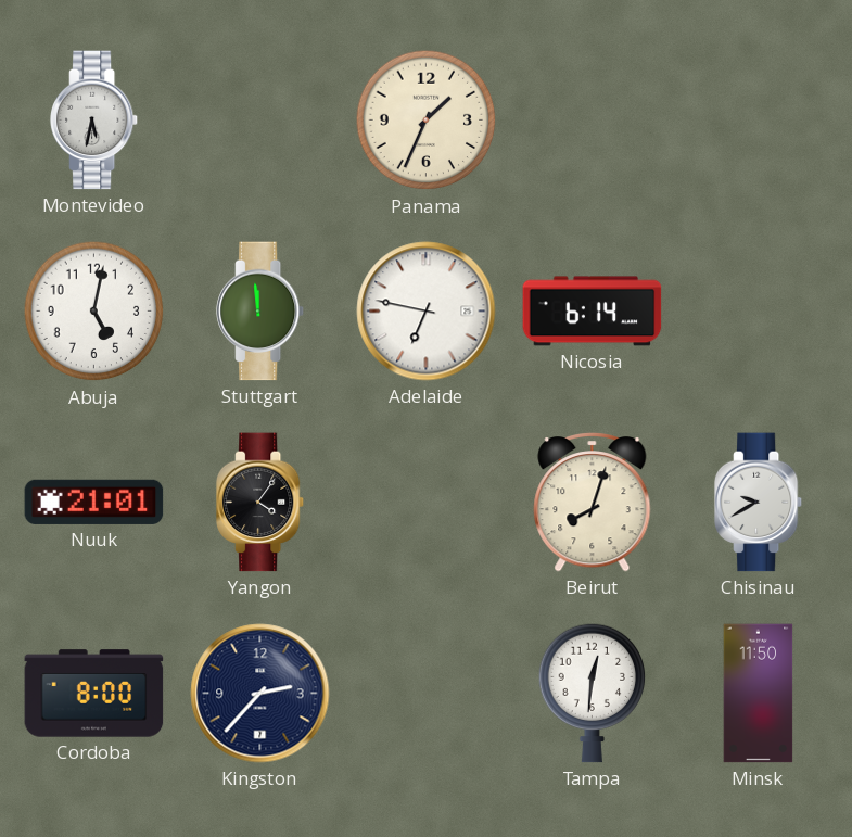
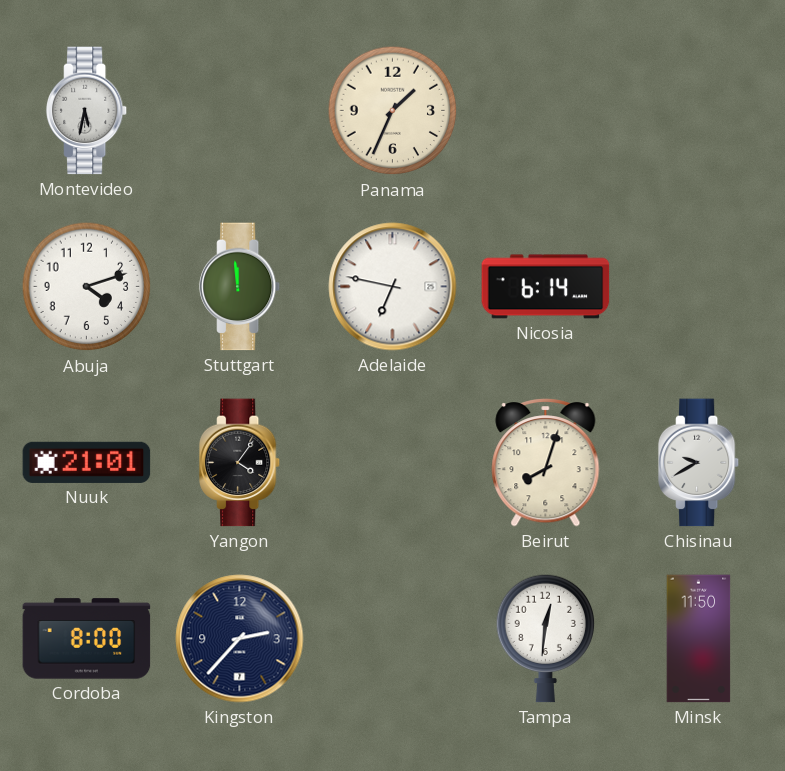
Abuja: 5:02 -> 4:12
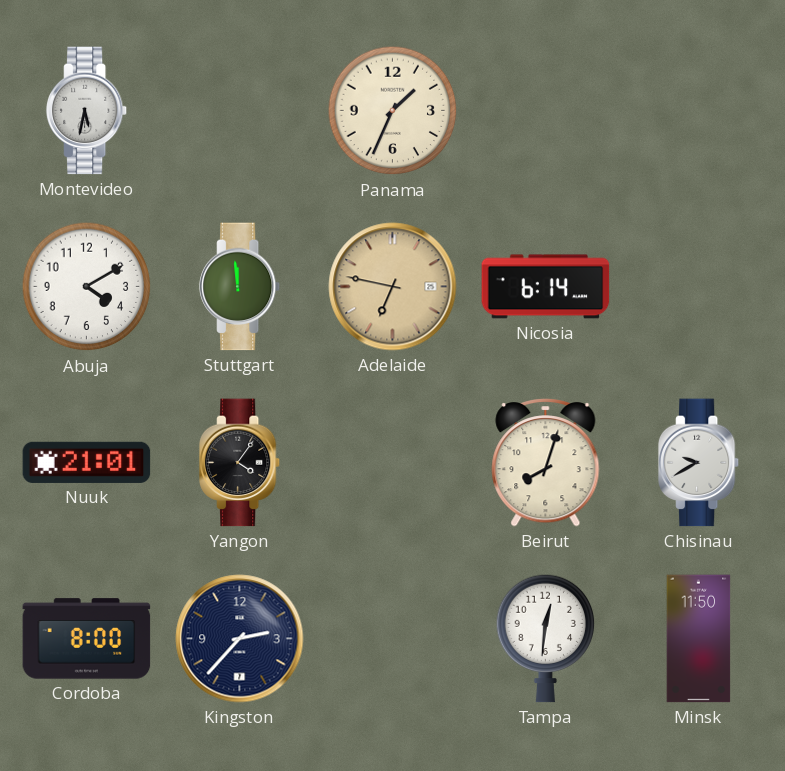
Abuja: 4:12 -> 4:10
Adelaide dial: white -> champagne
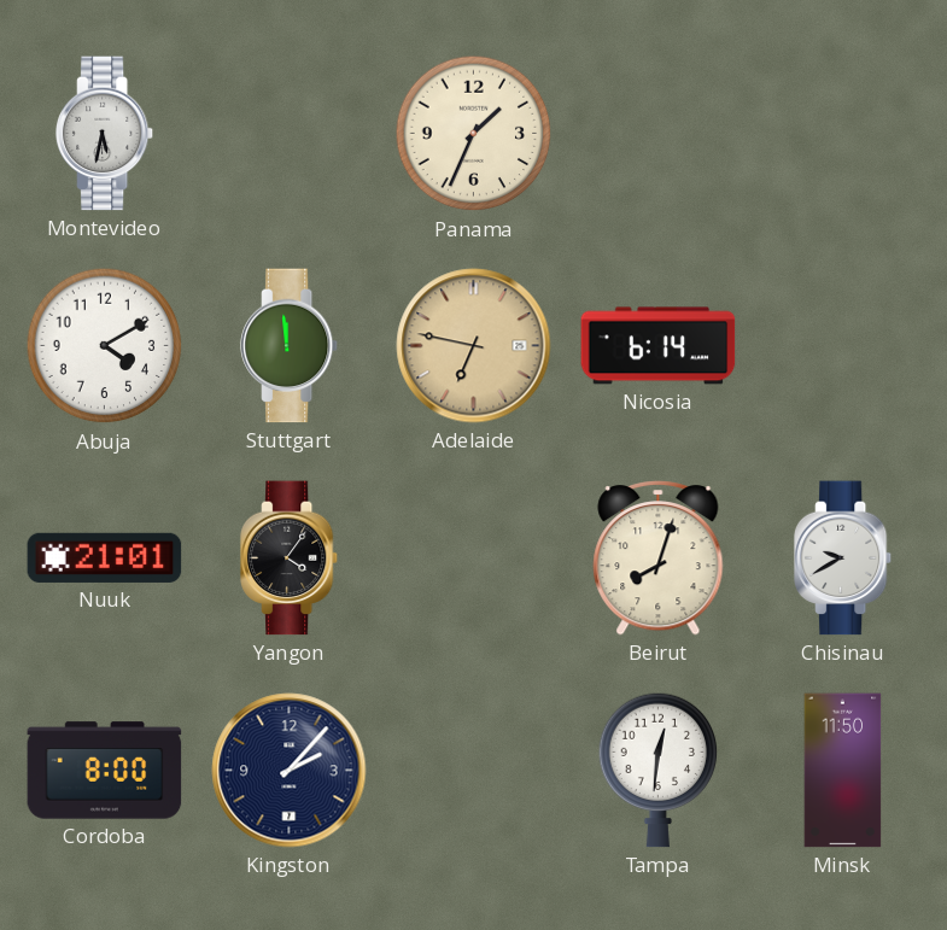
Kingston: 2:37 -> 2:07
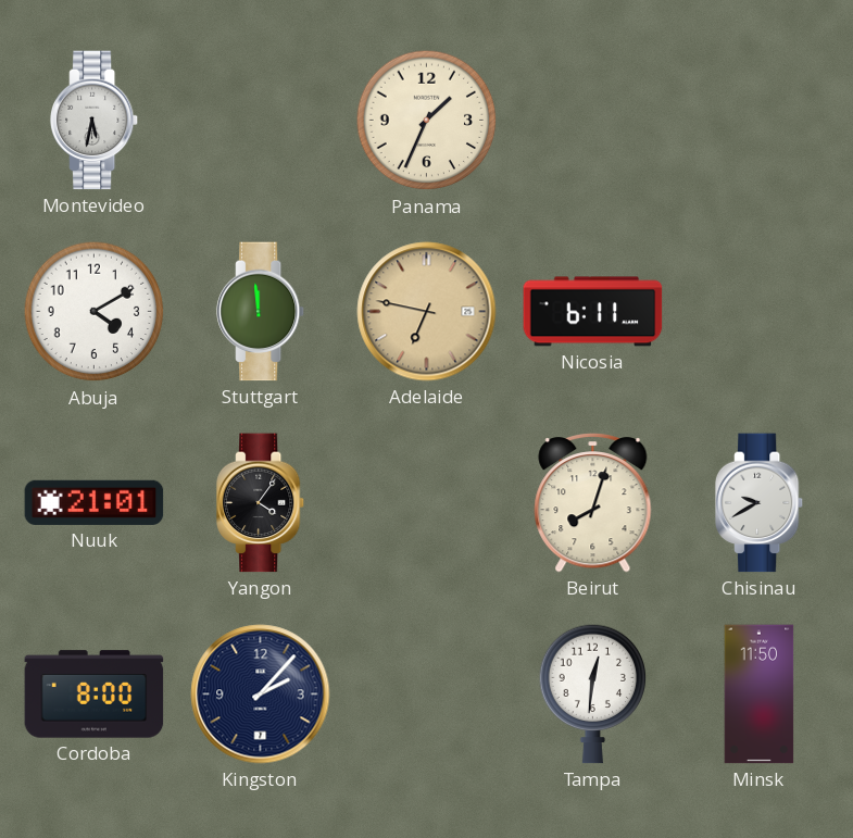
Nicosia: 6:14 -> 6:11
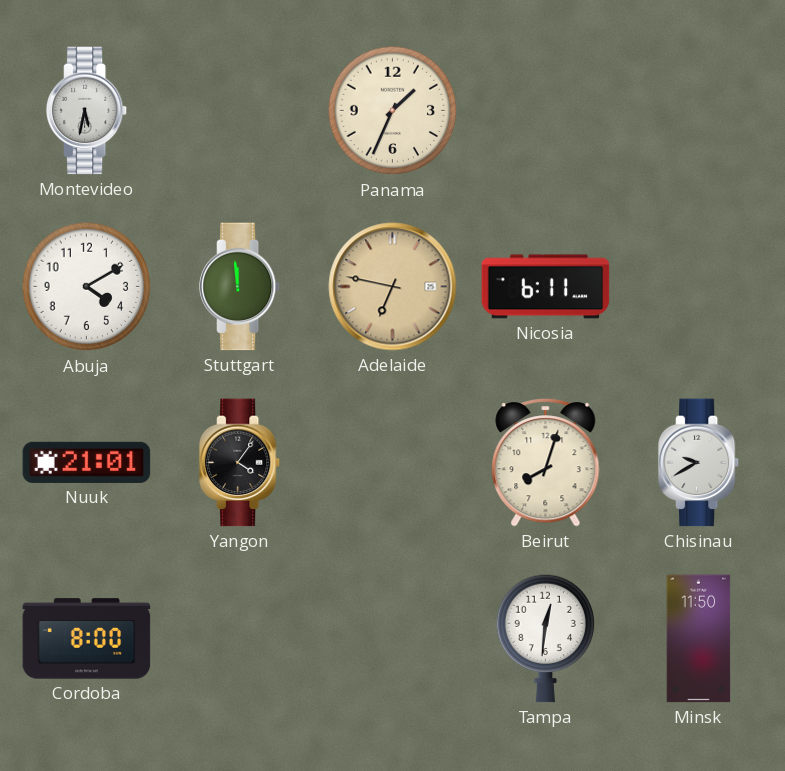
Kingston: 2:07 -> none
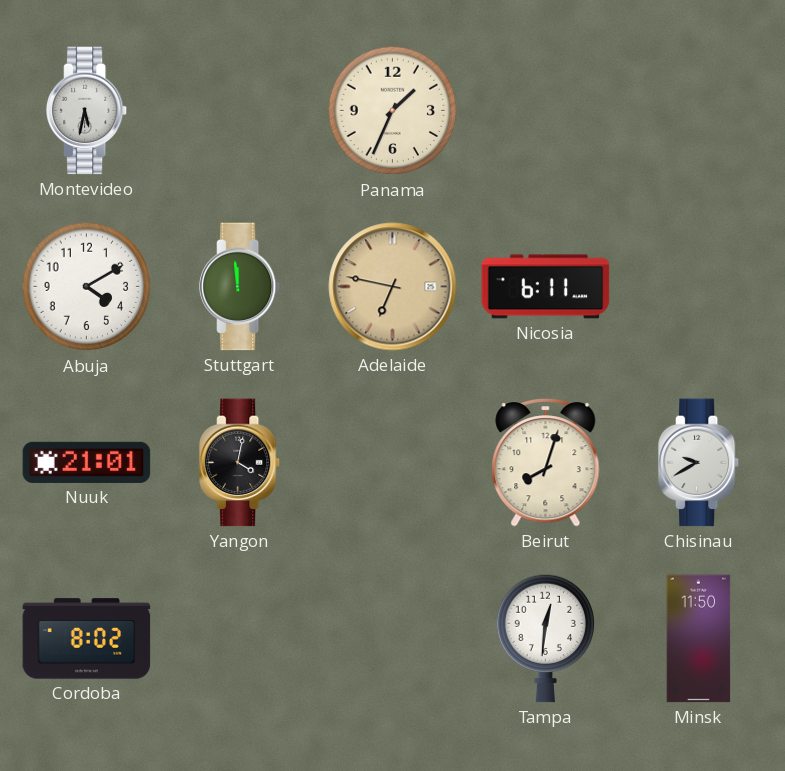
Yangon: 4:06 -> 4:02
Cordoba: 8:00 -> 8:02
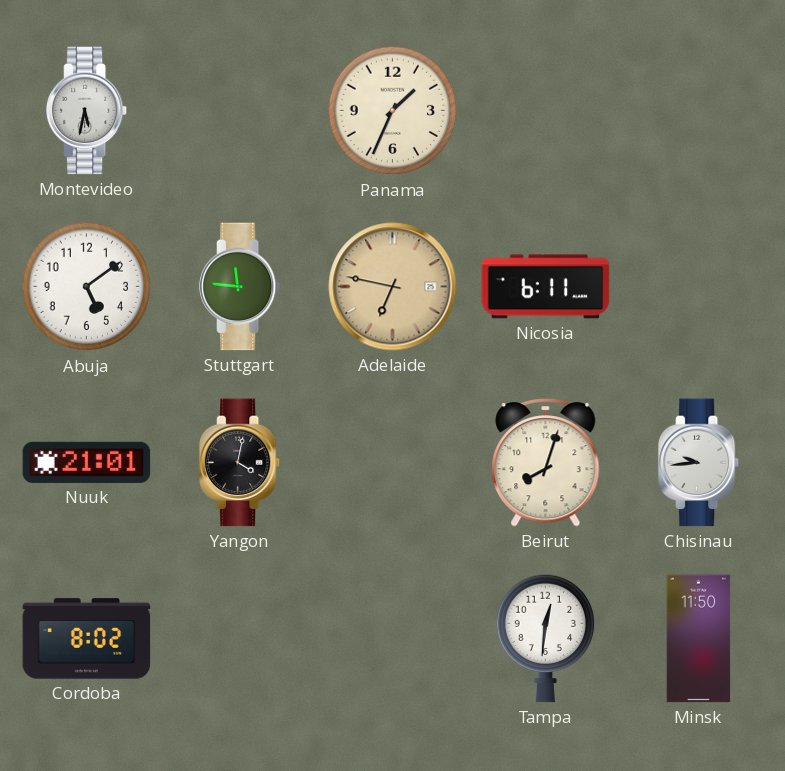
Abuja: 4:10 -> 5:09
Stuttgart: 11:59 -> 11:46
Chisinau: 9:40 -> 9:44
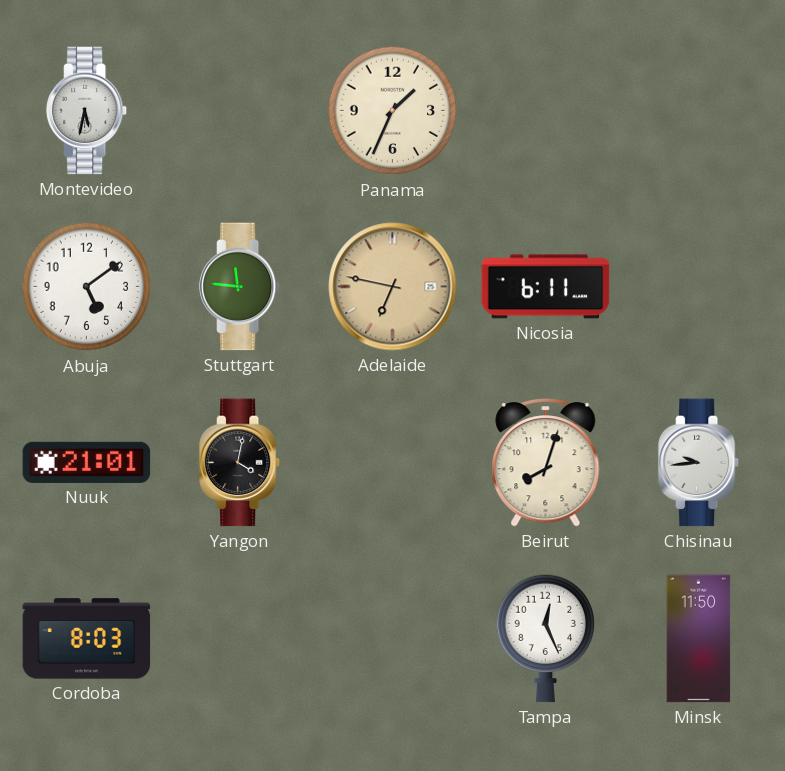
Cordoba: 8:02 -> 8:03
Tampa: 12:31 -> 12:26
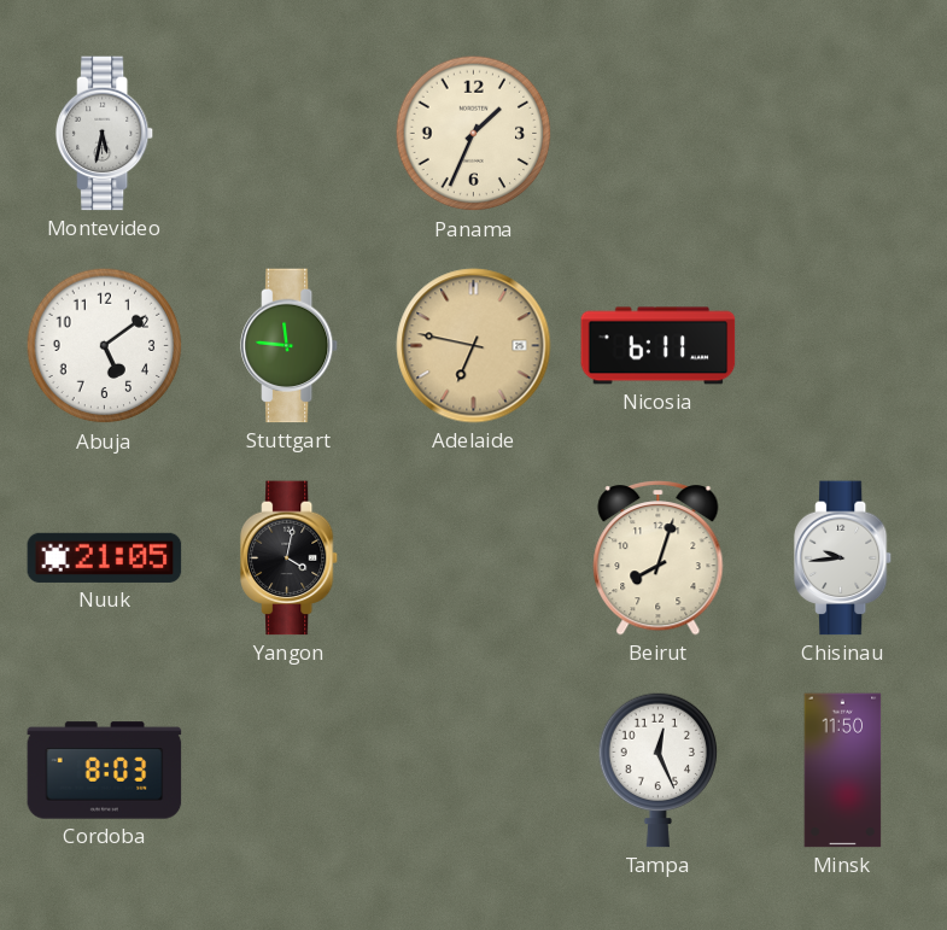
Nuuk: 21:01 -> 21:05
